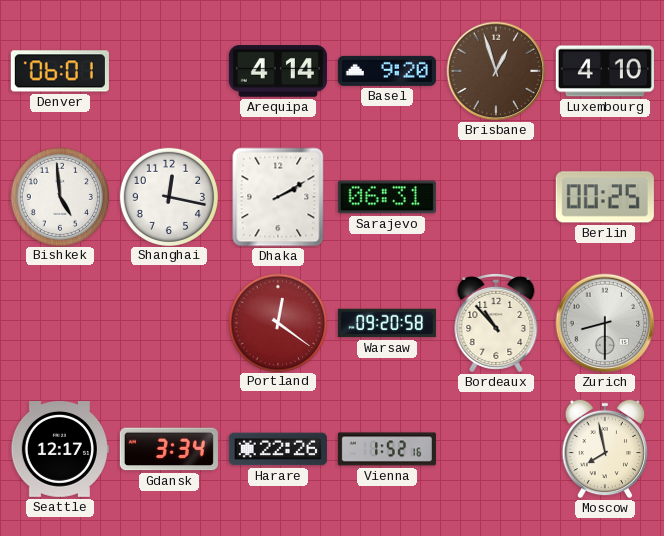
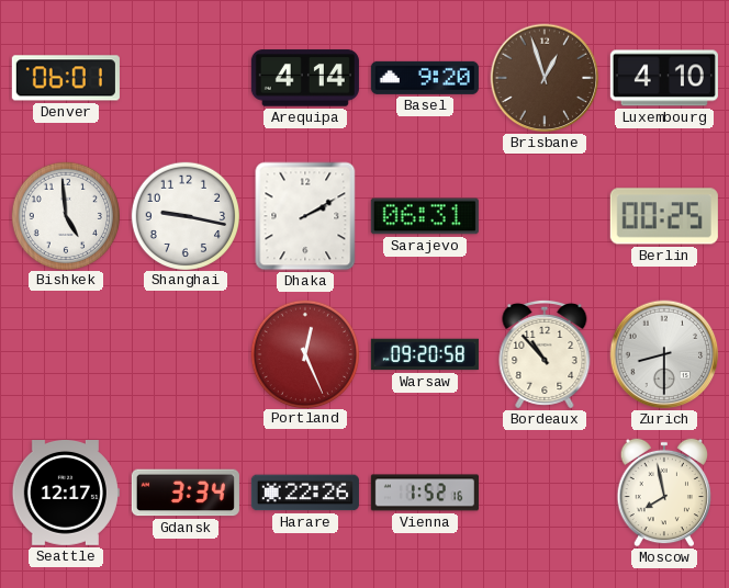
Shanghai: 12:17 -> 9:17
Portland: 12:21 -> 12:26
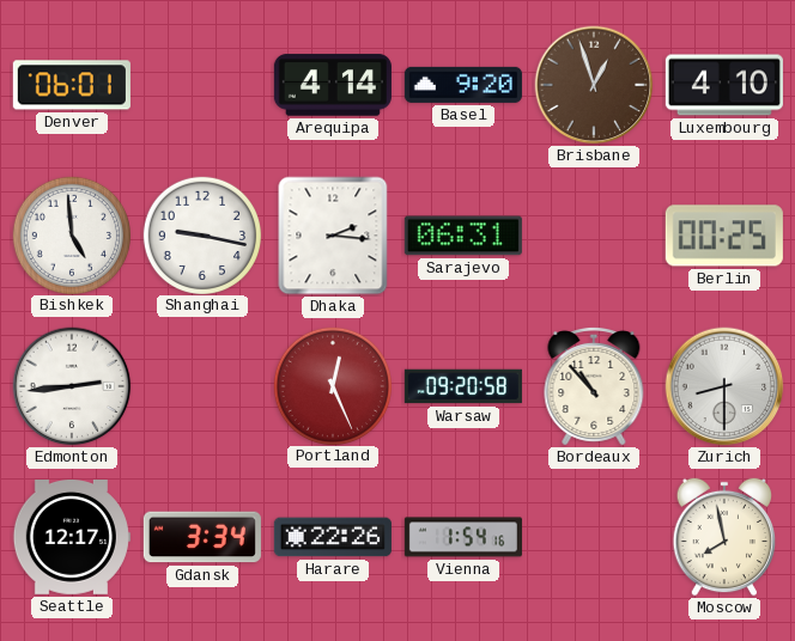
Dhaka: 2:10 -> 2:16
Edmonton: none -> 2:44
Vienna: 1:52 -> 1:54
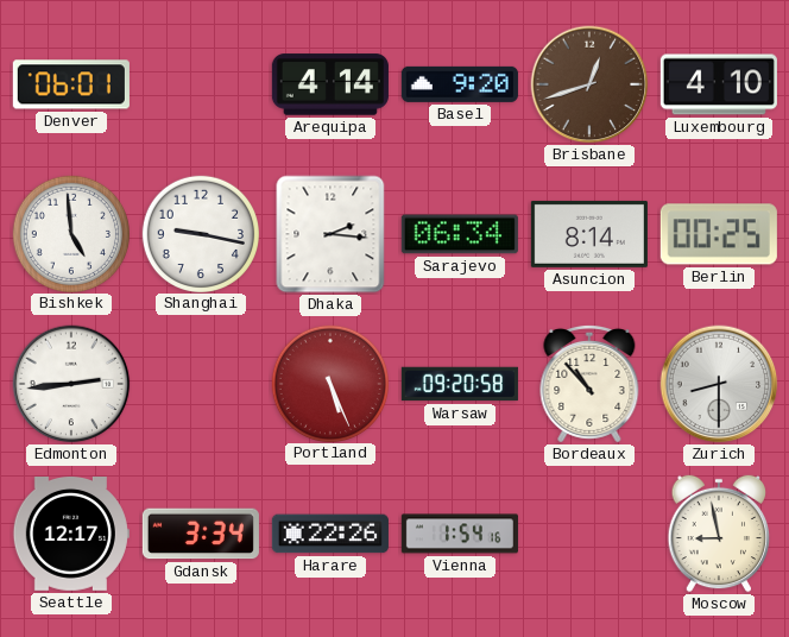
Brisbane: 12:57 -> 12:42
Sarajevo: 06:31 -> 06:34
Asuncion: none -> 8:14
Portland: 12:26 -> 5:26
Moscow: 7:58 -> 8:58
